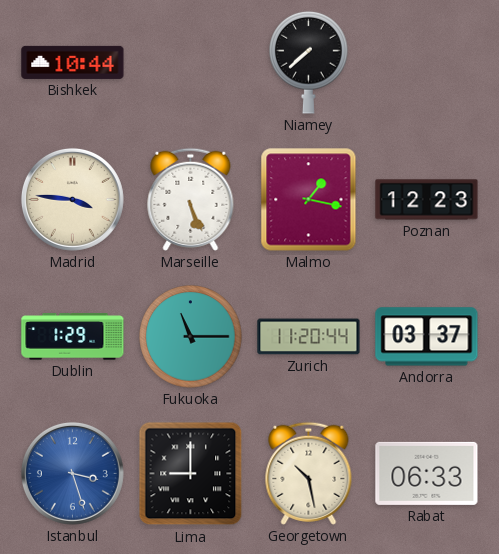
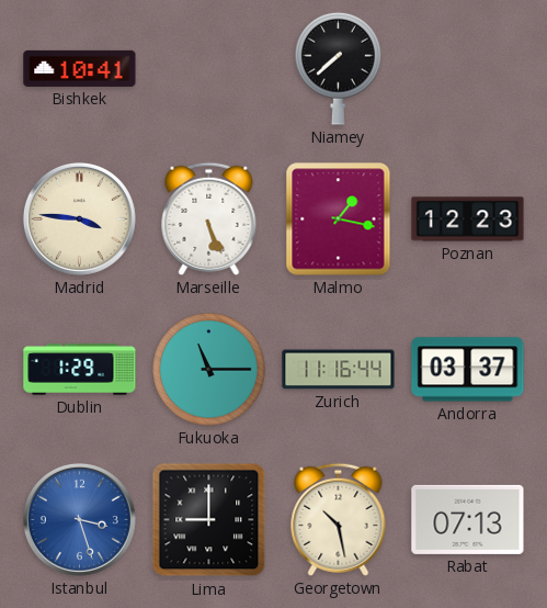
Bishkek: 10:44 -> 10:41
Zurich: 11:20 -> 11:16
Rabat: 06:33 -> 07:13
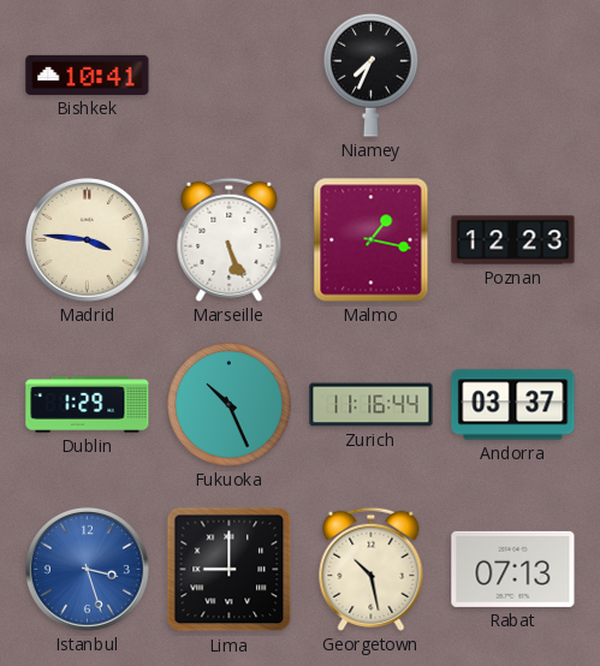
Niamey: 7:38 -> 7:34
Fukuoka: 11:15 -> 10:26
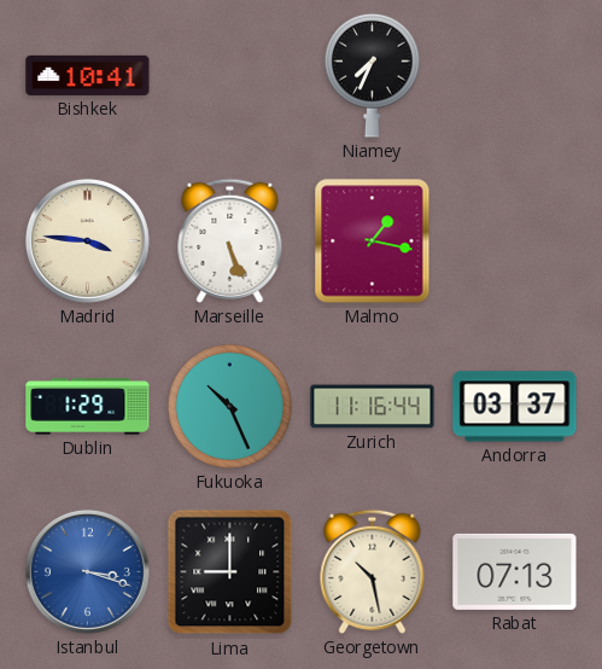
Poznan: 12:23 -> none
Istanbul: 3:27 -> 3:18
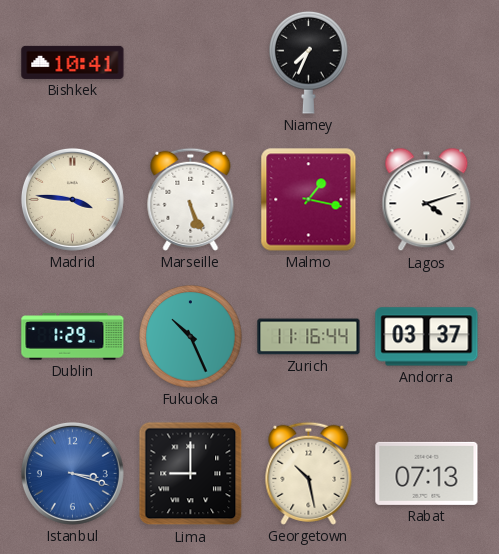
Lagos: none -> 4:12
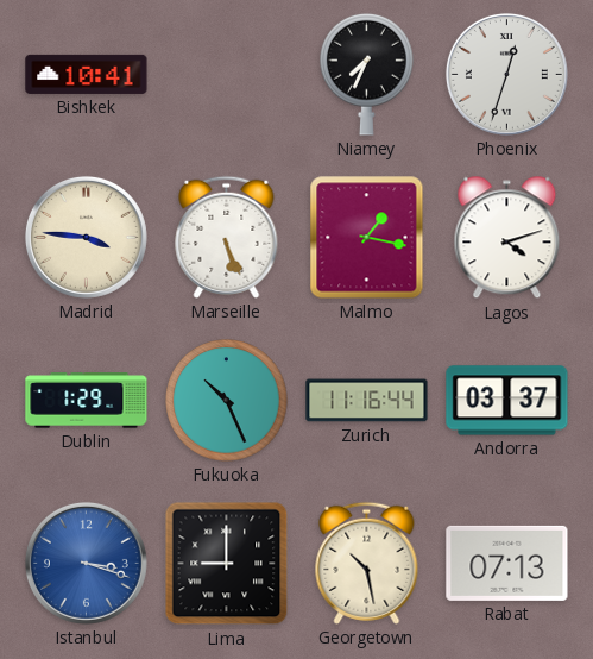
Phoenix: none -> 12:33
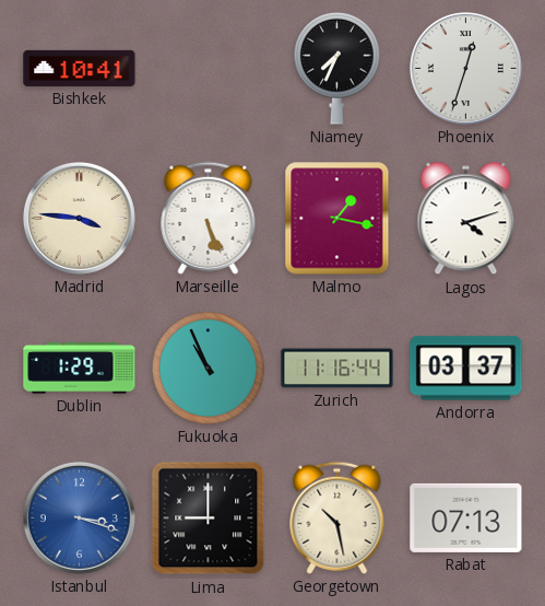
Fukuoka: 10:26 -> 10:56
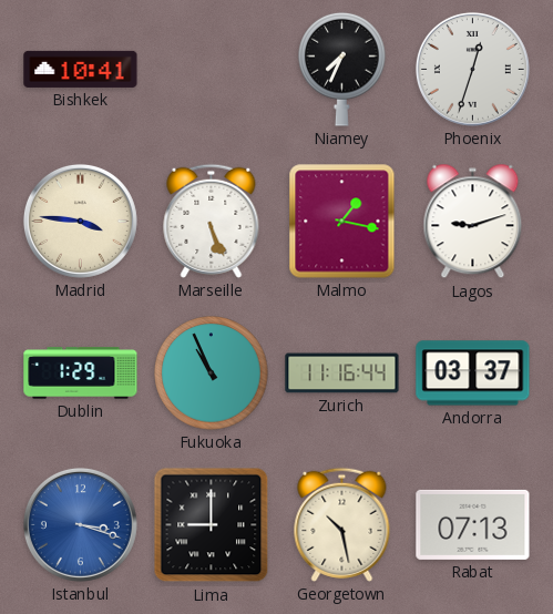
Lagos: 4:12 -> 9:12
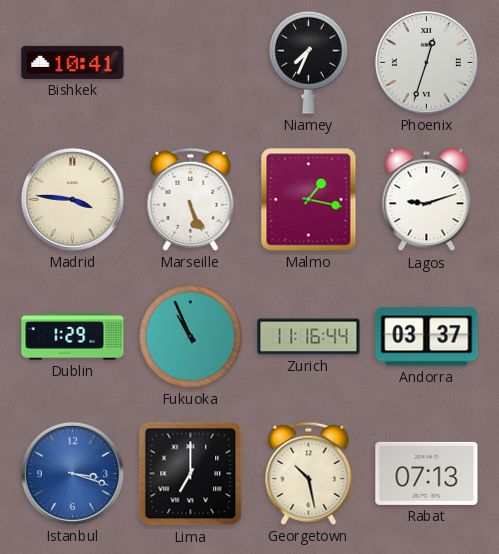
Lima: 9:00 -> 7:00
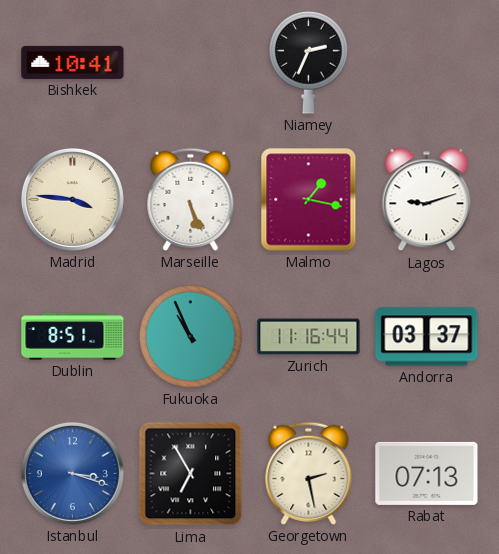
Niamey: 7:34 -> 2:34
Phoenix: 12:33 -> none
Dublin: 1:29 -> 8:51
Lima: 7:00 -> 6:55
Georgetown: 10:28 -> 2:28
